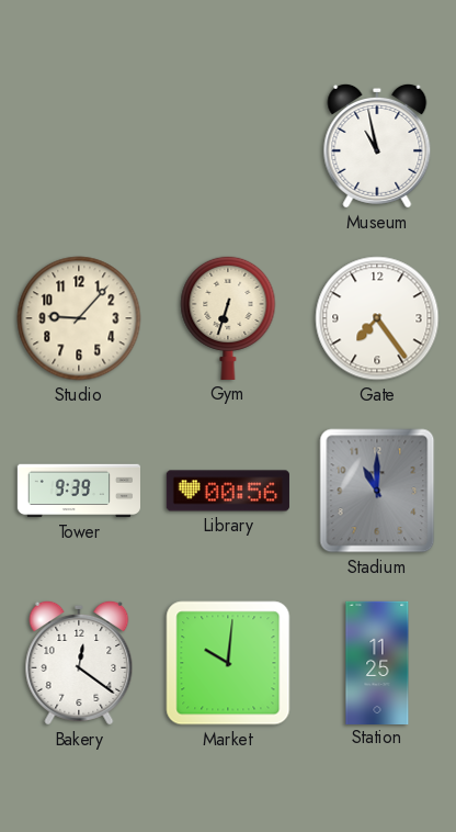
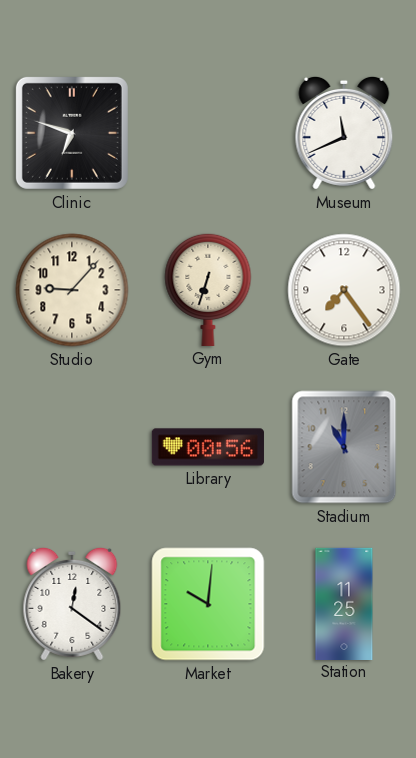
Clinic: none -> 6:48
Museum: 10:58 -> 11:41
Tower: 9:39 -> none
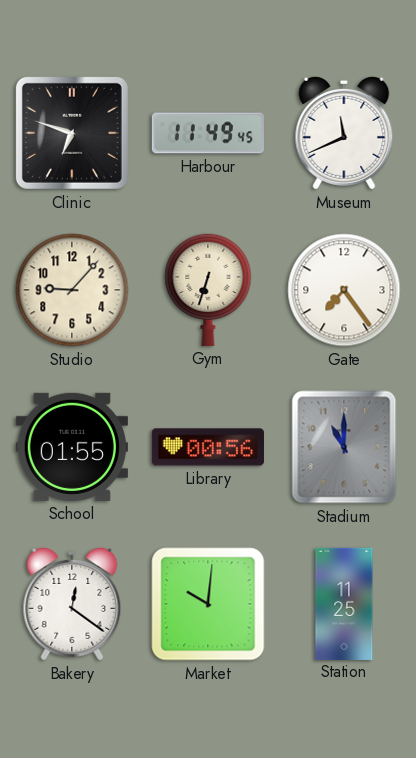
Harbour: none -> 11:49
School: none -> 01:55
